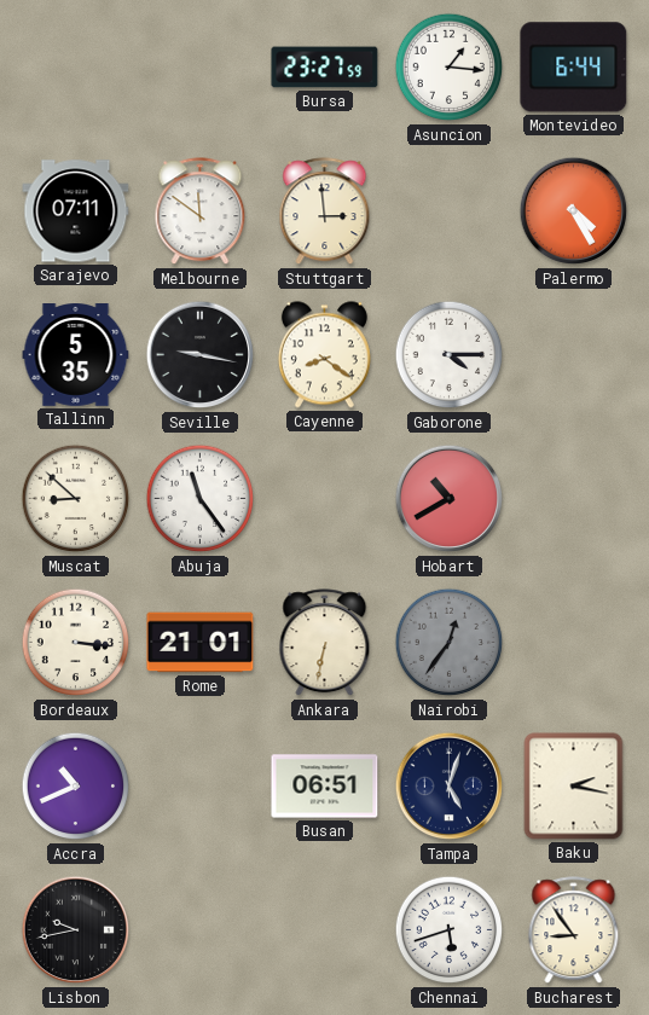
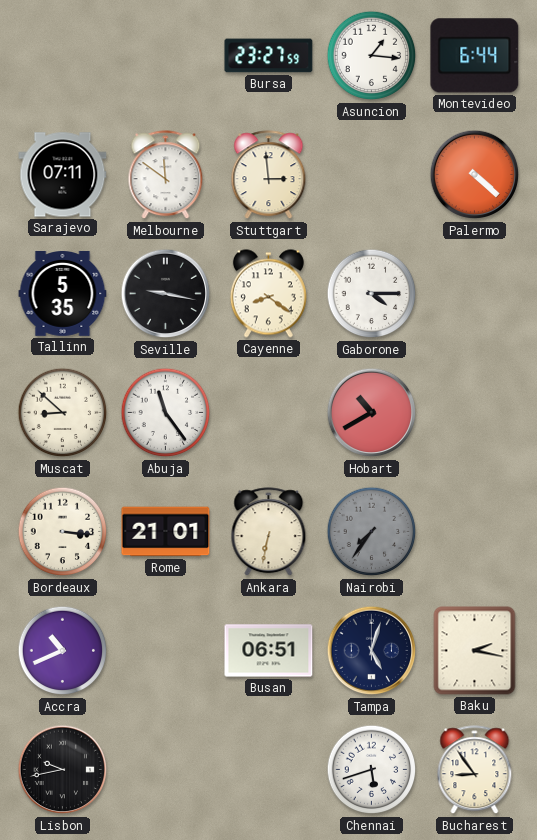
Palermo: 4:25 -> 4:22
Nairobi: 12:36 -> 7:36
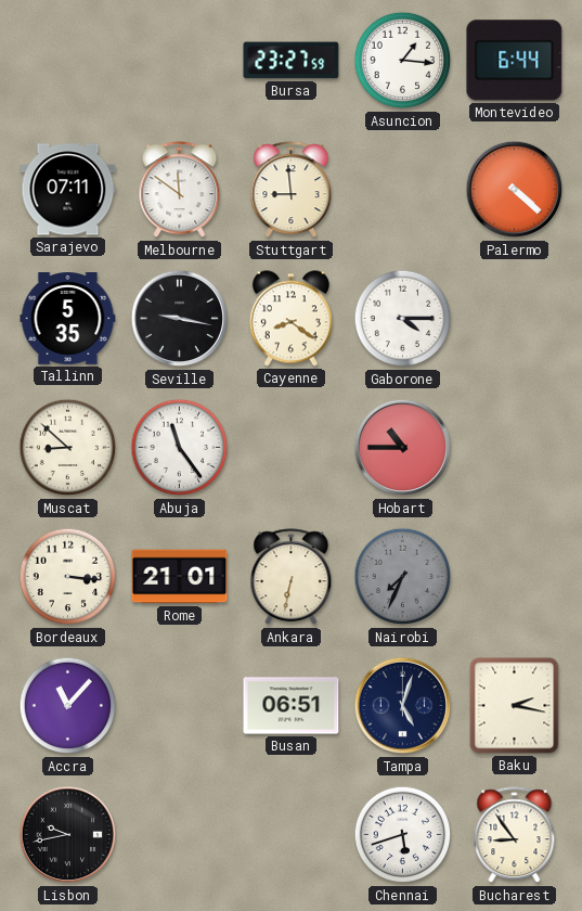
Stuttgart: 2:59 -> 8:59
Hobart: 10:40 -> 10:45
Nairobi: 7:36 -> 7:34
Accra: 10:41 -> 11:07
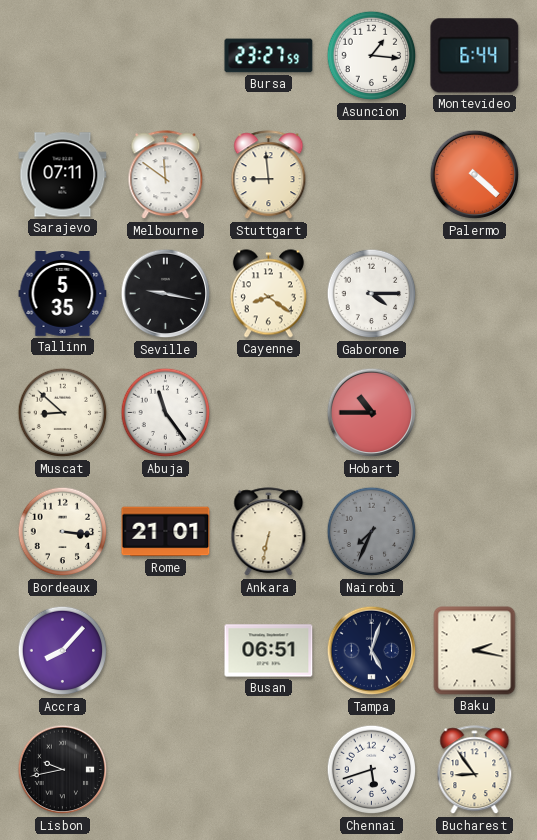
Accra: 11:07 -> 8:07
